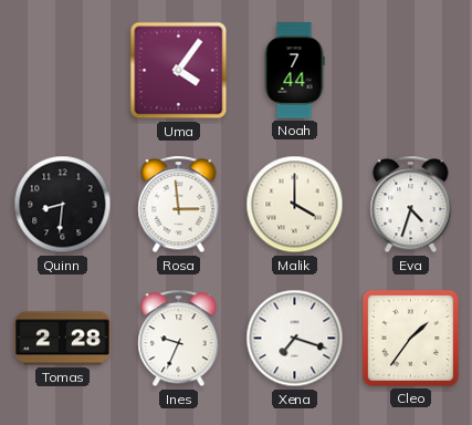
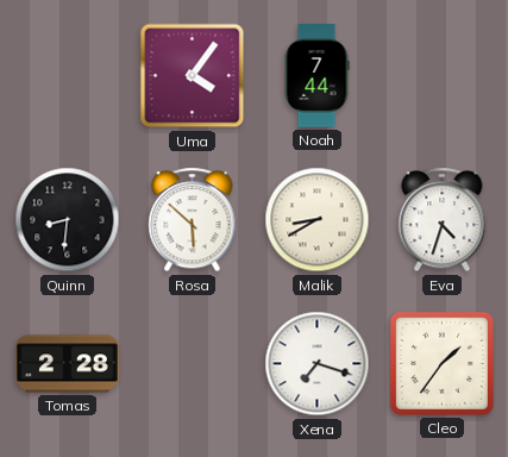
Rosa: 2:59 -> 5:52
Malik: 4:00 -> 8:40
Ines: 9:34 -> none
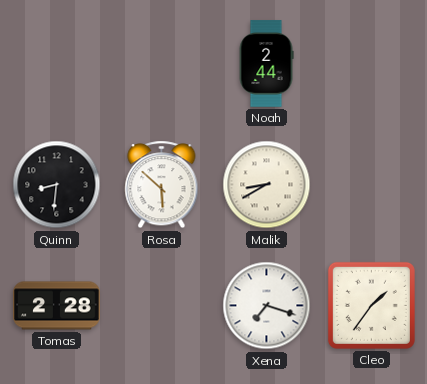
Uma: 4:06 -> none
Noah: 7:44 -> 2:44
Eva: 4:33 -> none
